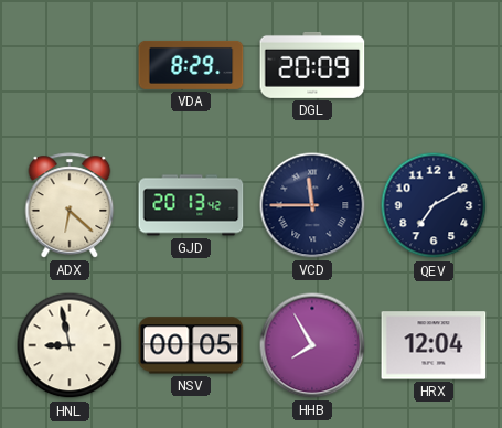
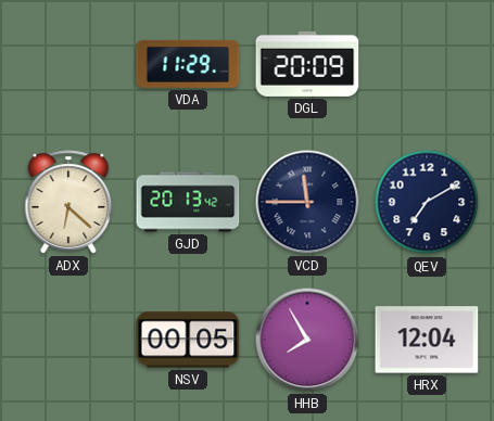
VDA: 8:29 -> 11:29
HNL: 8:58 -> none
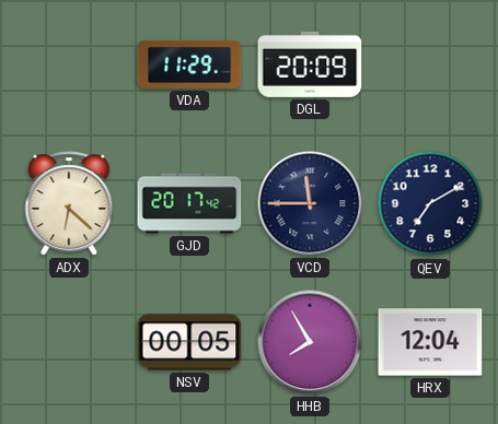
GJD: 20:13 -> 20:17
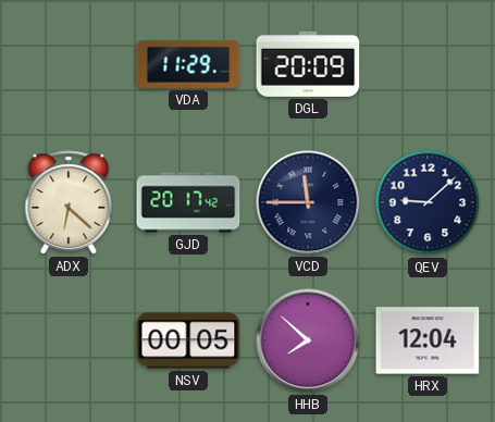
QEV: 7:10 -> 9:08
HHB: 7:55 -> 7:52
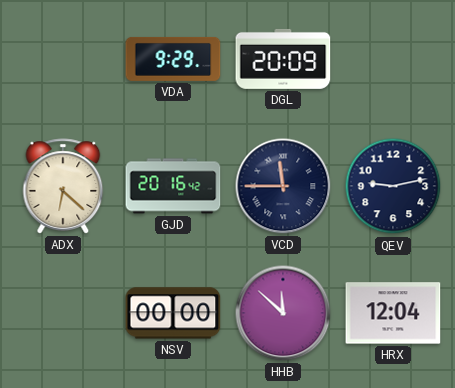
VDA: 11:29 -> 9:29
GJD: 20:17 -> 20:16
QEV: 9:08 -> 9:13
NSV: 00:05 -> 00:00
HHB: 7:52 -> 11:52
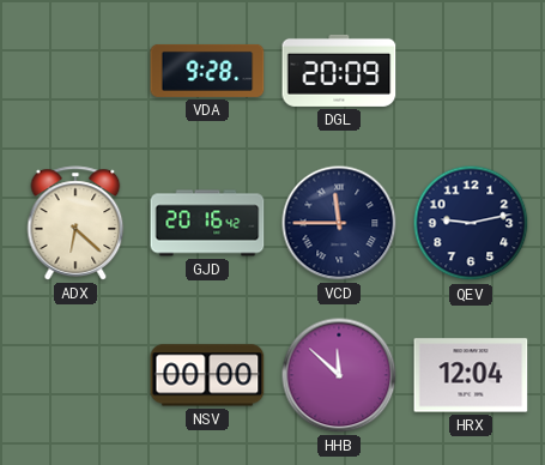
VDA: 9:29 -> 9:28
